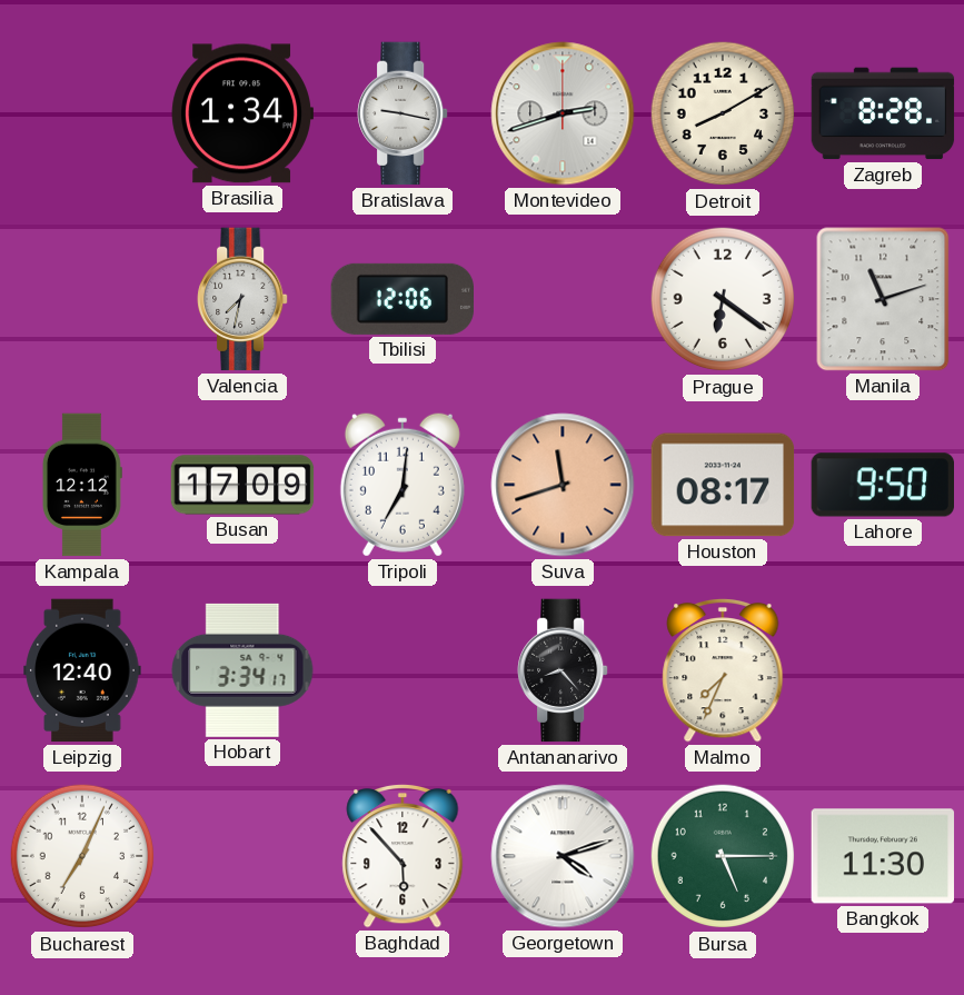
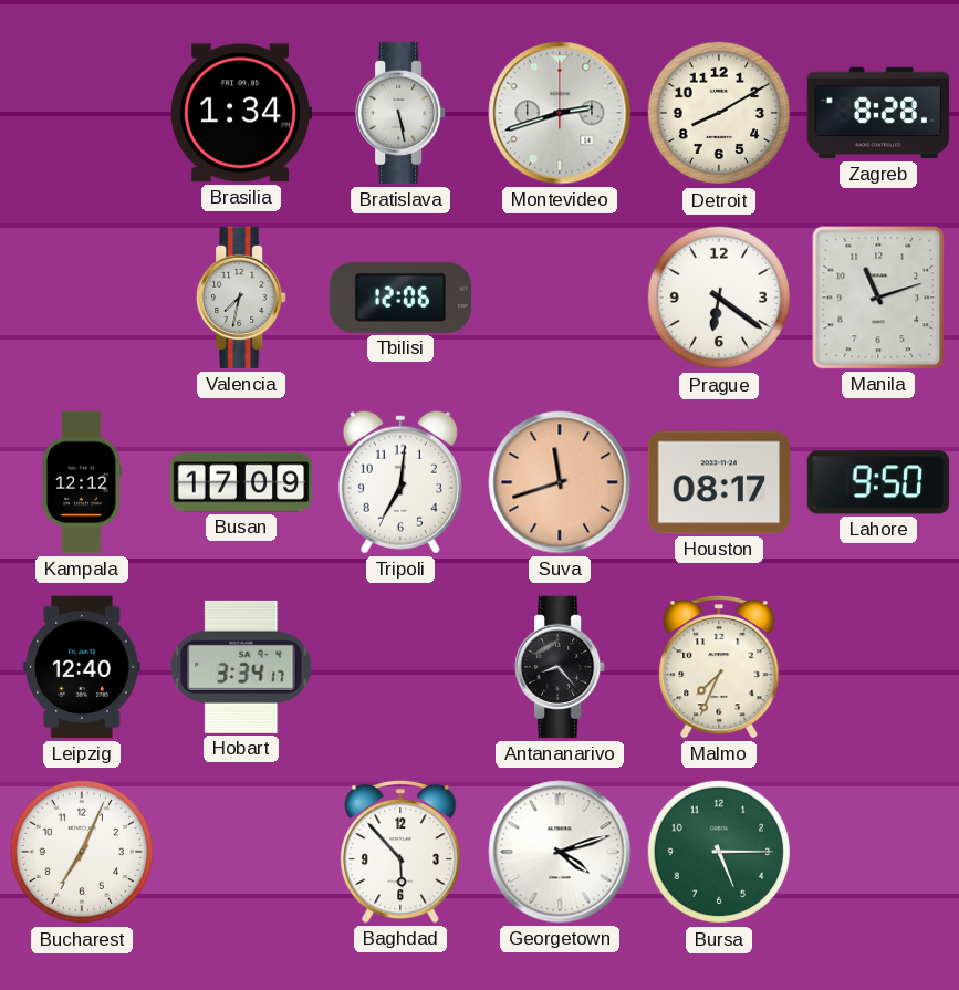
Bratislava: 9:17 -> 5:28
Bangkok: 11:30 -> none
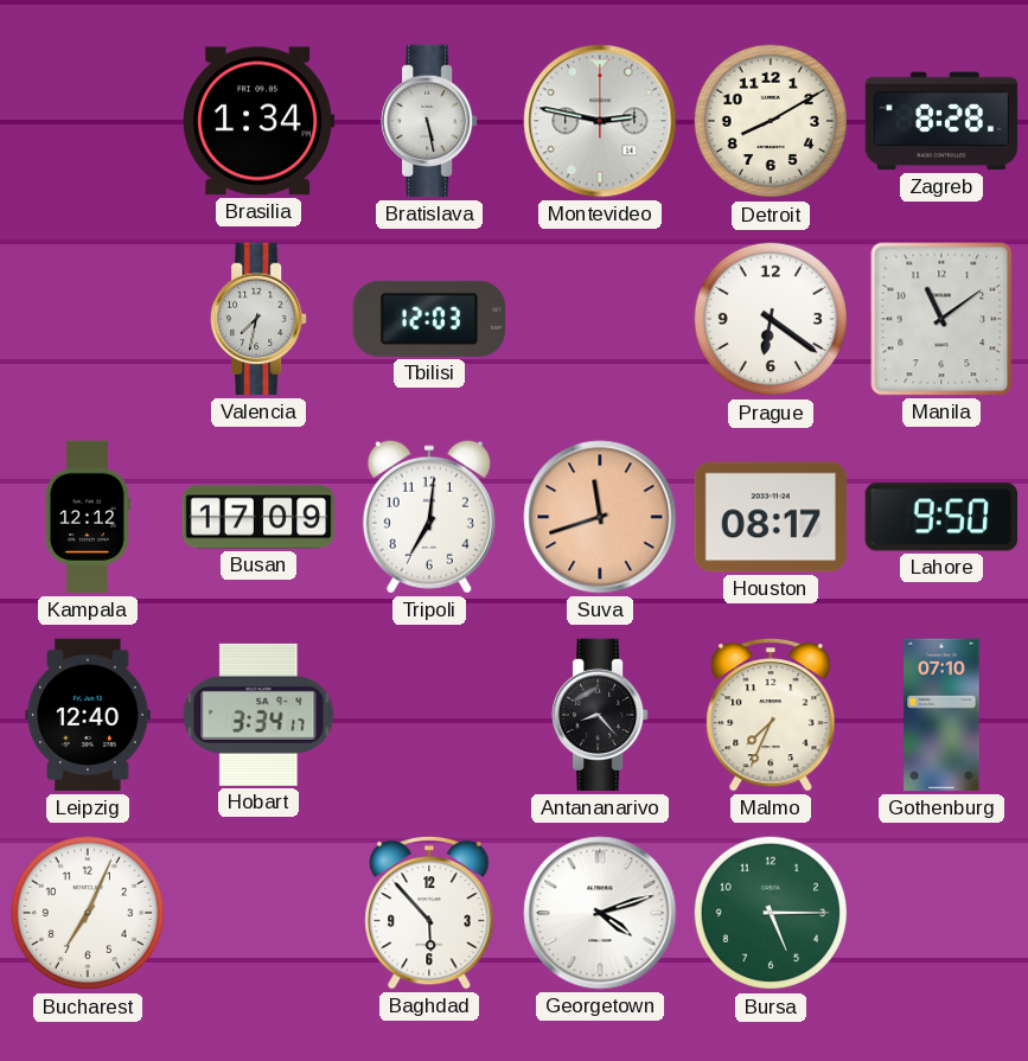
Montevideo: 2:42 -> 2:47
Tbilisi: 12:06 -> 12:03
Manila: 11:12 -> 11:09
Gothenburg: none -> 07:10
